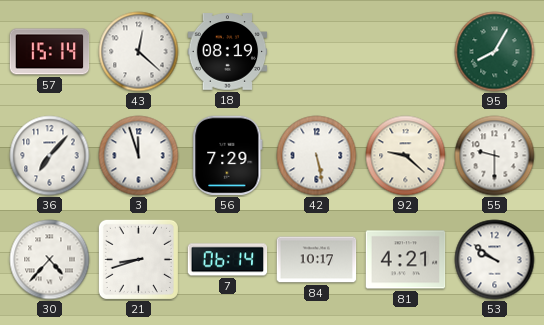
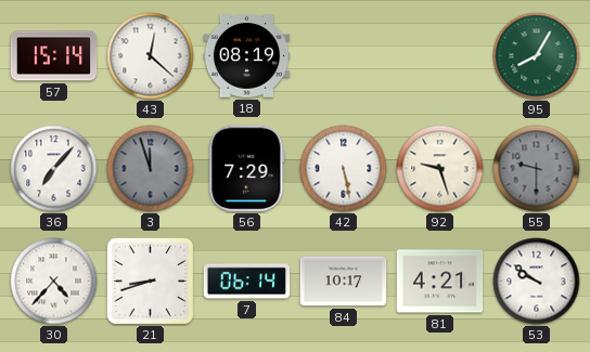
3 dial: white -> grey
92: 9:22 -> 9:27
55 dial: white -> grey
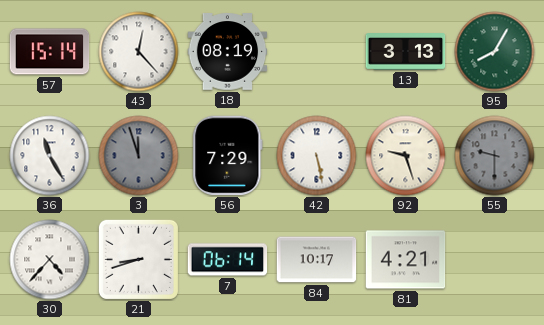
43: 12:22 -> 12:23
13: none -> 3:13
36: 7:07 -> 11:25
53: 9:51 -> none
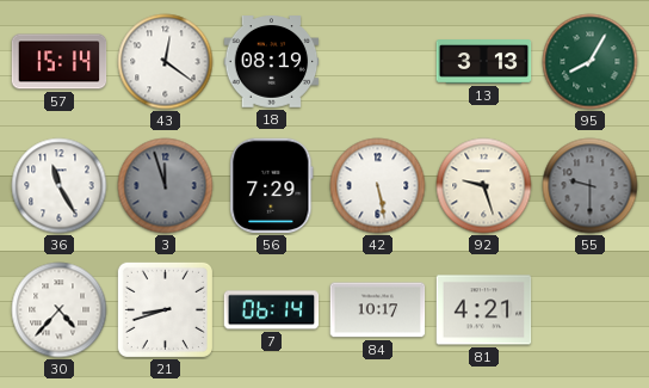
43: 12:23 -> 12:21
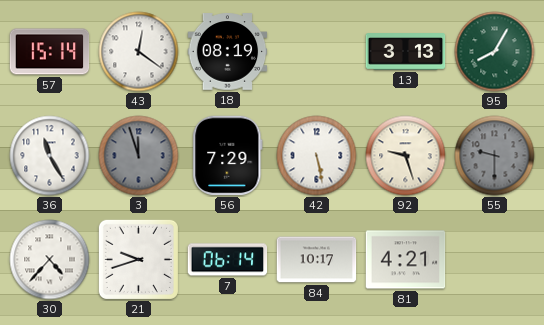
21: 8:42 -> 9:42
